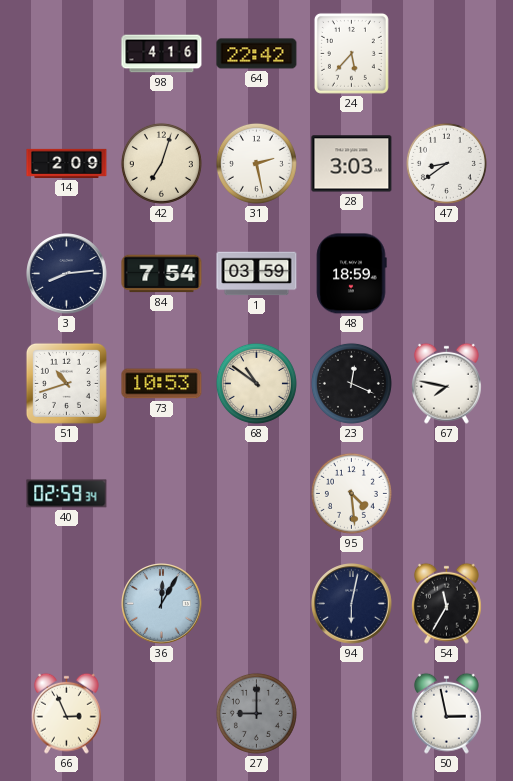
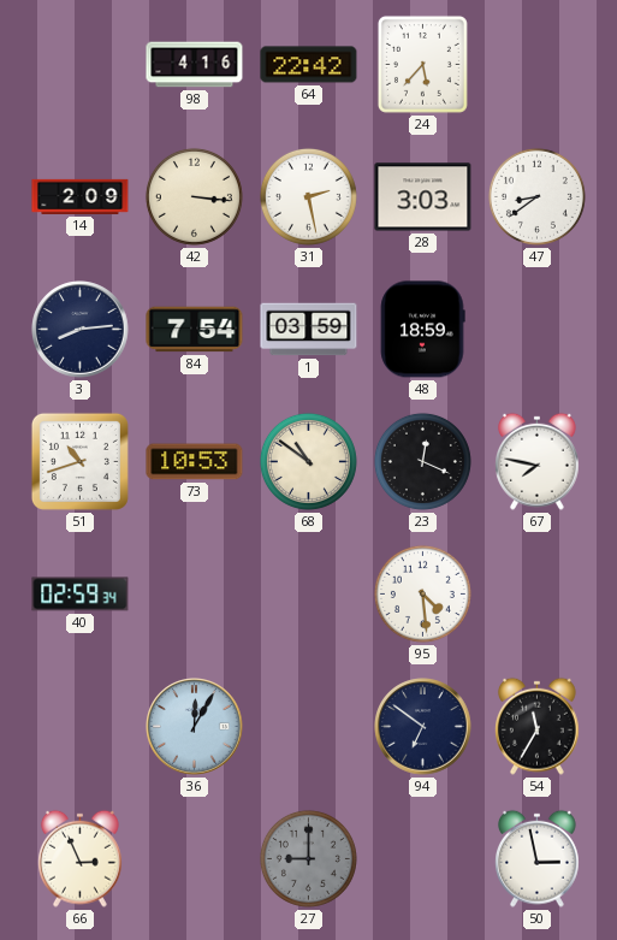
42: 7:03 -> 3:16
94: 6:02 -> 6:51
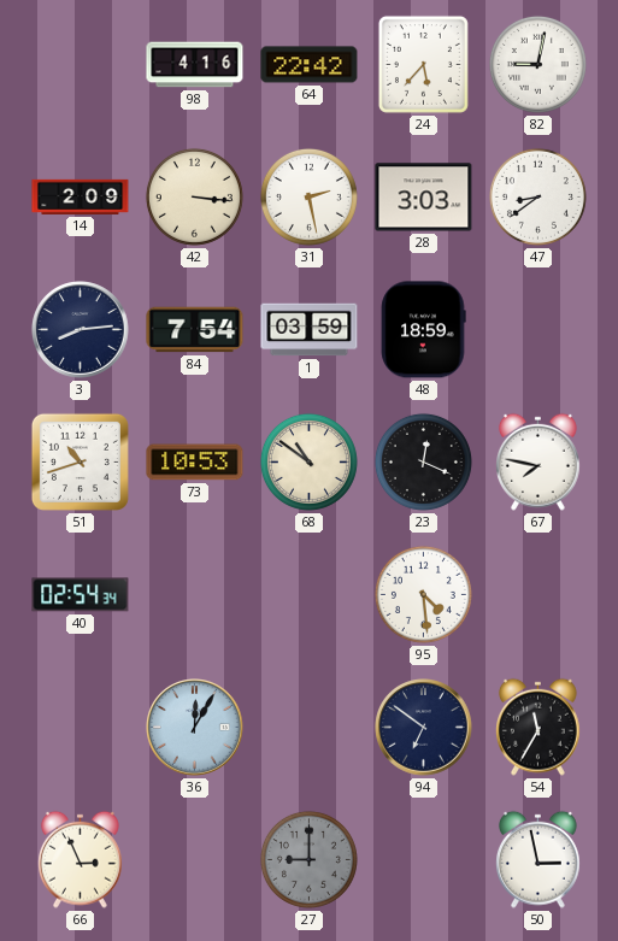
82: none -> 9:02
40: 02:59 -> 02:54
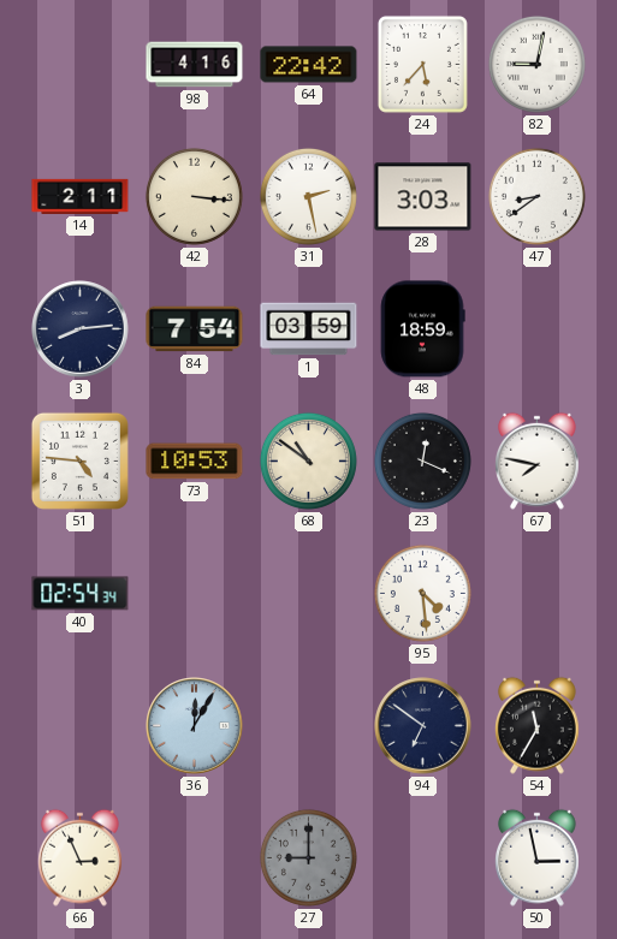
14: 2:09 -> 2:11
51: 10:42 -> 4:46
